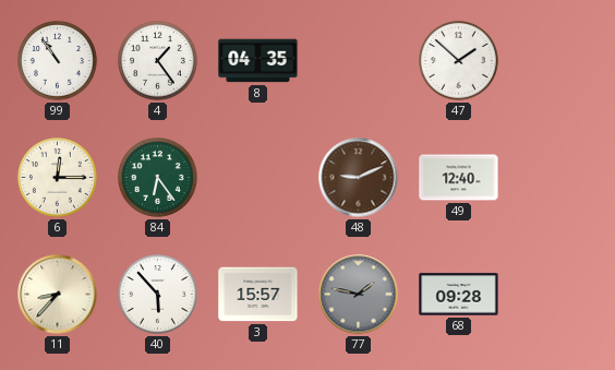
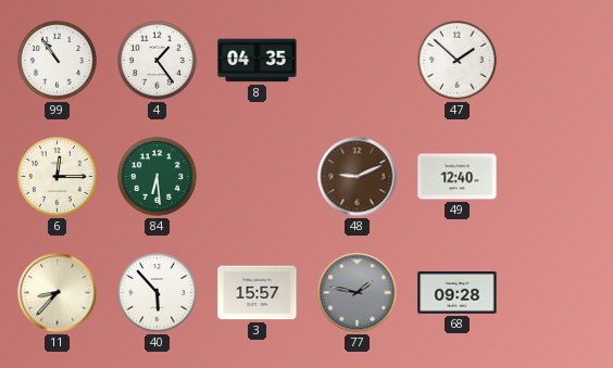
84: 6:24 -> 6:29
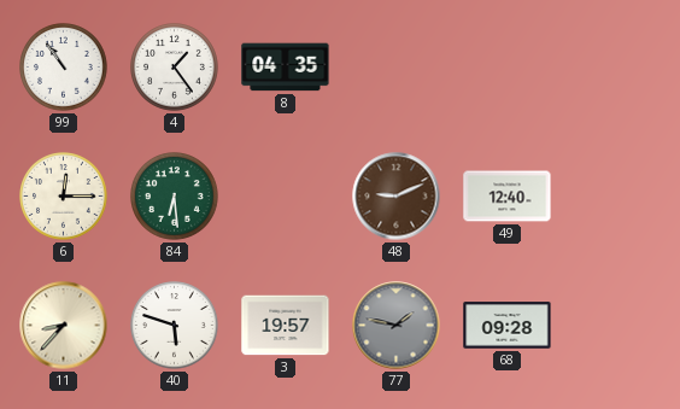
47: 1:52 -> none
40: 5:53 -> 5:48
3: 15:57 -> 19:57
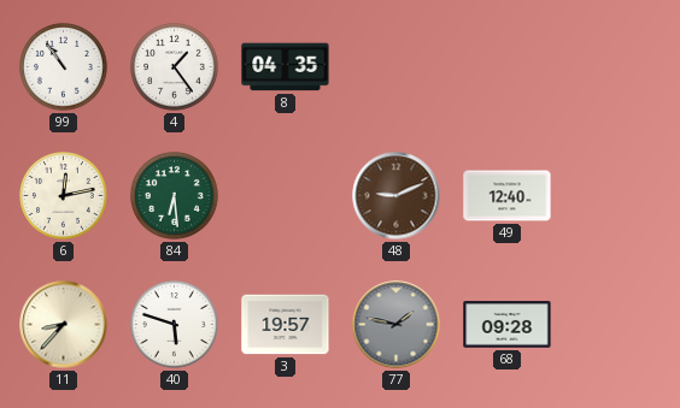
6: 12:15 -> 12:13
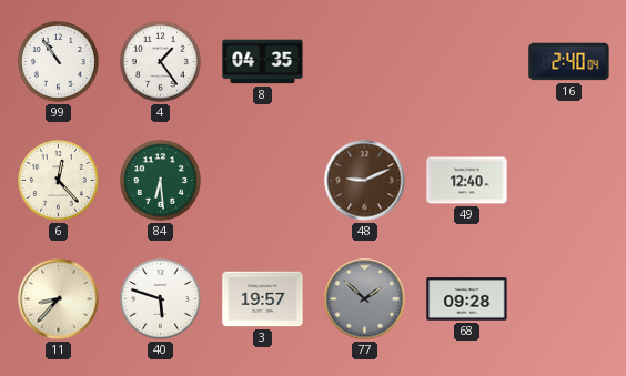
16: none -> 2:40
6: 12:13 -> 12:23
77: 1:47 -> 1:52
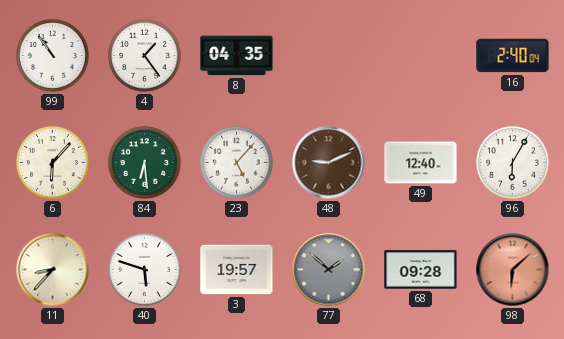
6: 12:23 -> 6:07
23: none -> 5:07
96: none -> 6:05
98: none -> 6:08
